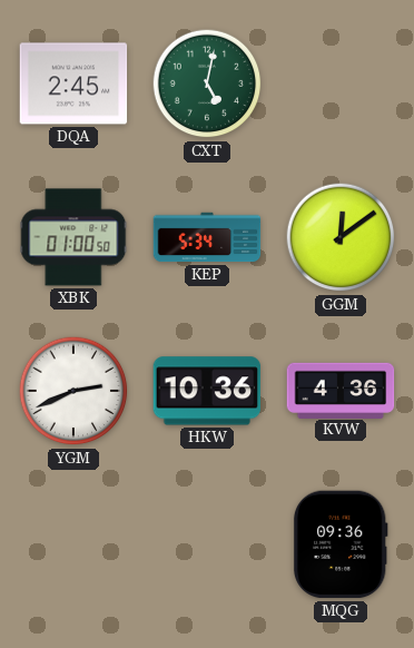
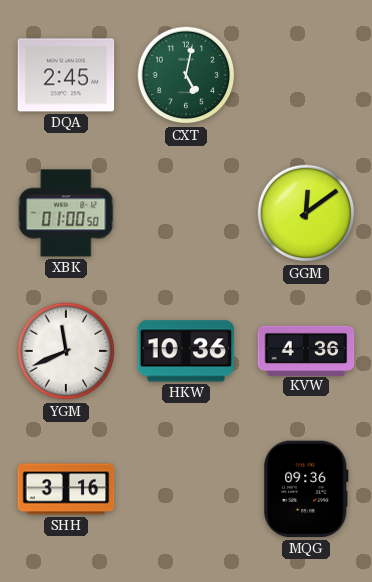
KEP: 5:34 -> none
YGM: 2:41 -> 11:41
SHH: none -> 3:16
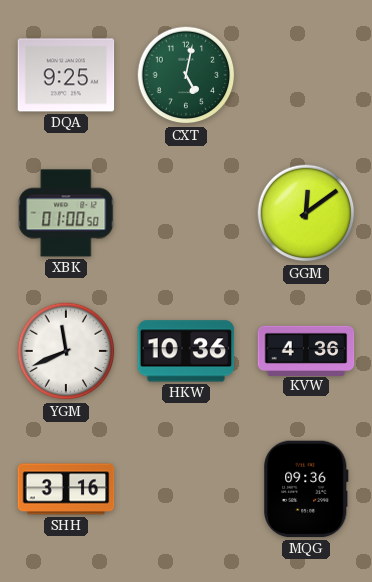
DQA: 2:45 -> 9:25
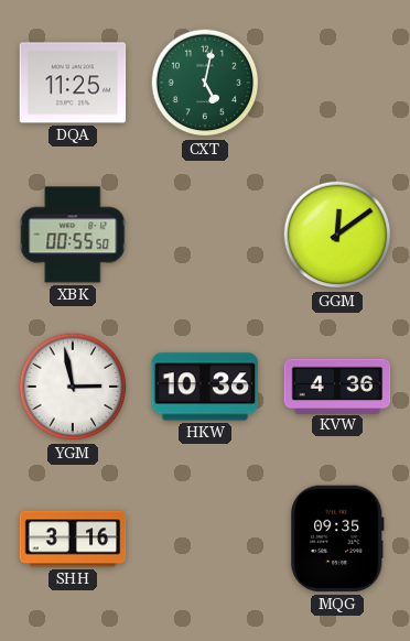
DQA: 9:25 -> 11:25
XBK: 01:00 -> 00:55
YGM: 11:41 -> 2:58
MQG: 09:36 -> 09:35
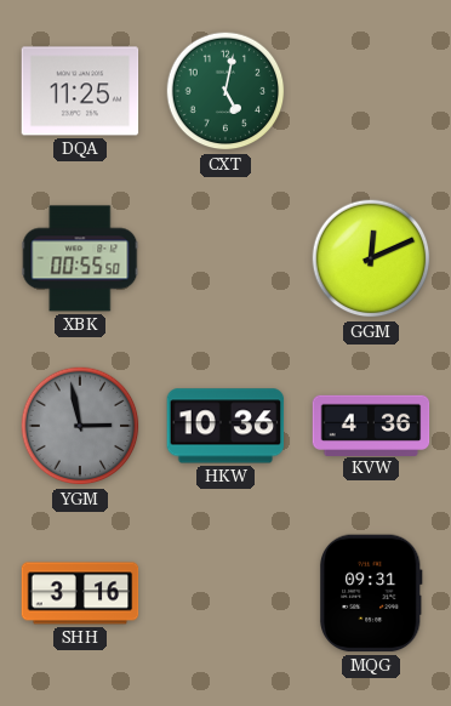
GGM: 12:09 -> 12:11
YGM dial: white -> grey
MQG: 09:35 -> 09:31
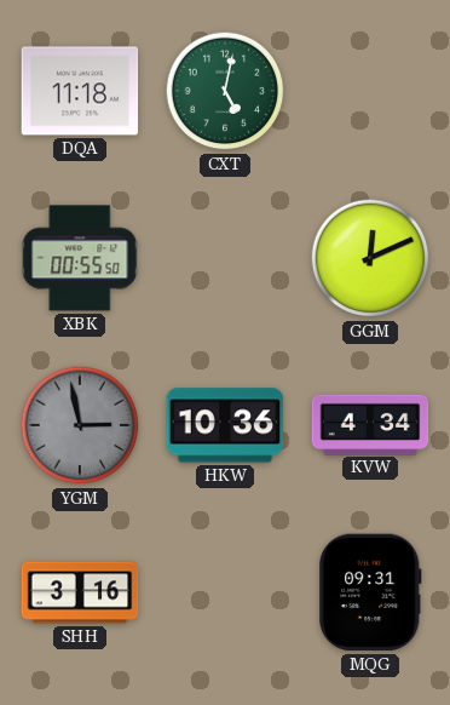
DQA: 11:25 -> 11:18
KVW: 4:36 -> 4:34
